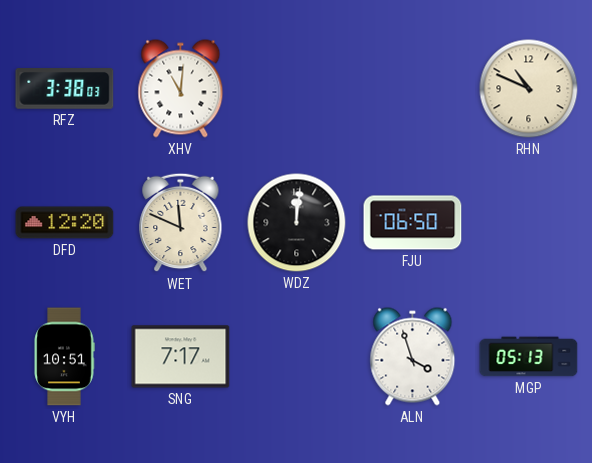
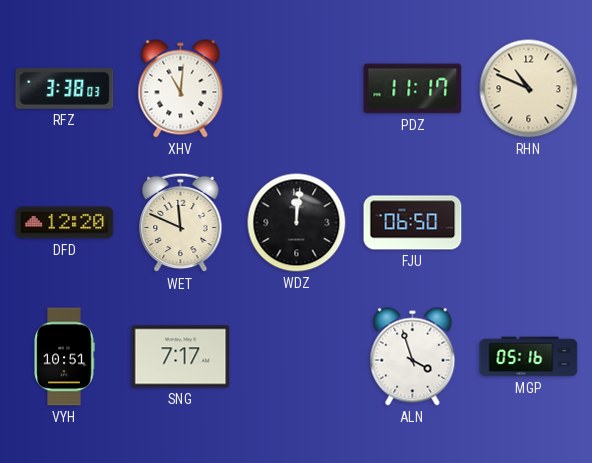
PDZ: none -> 11:17
MGP: 05:13 -> 05:16
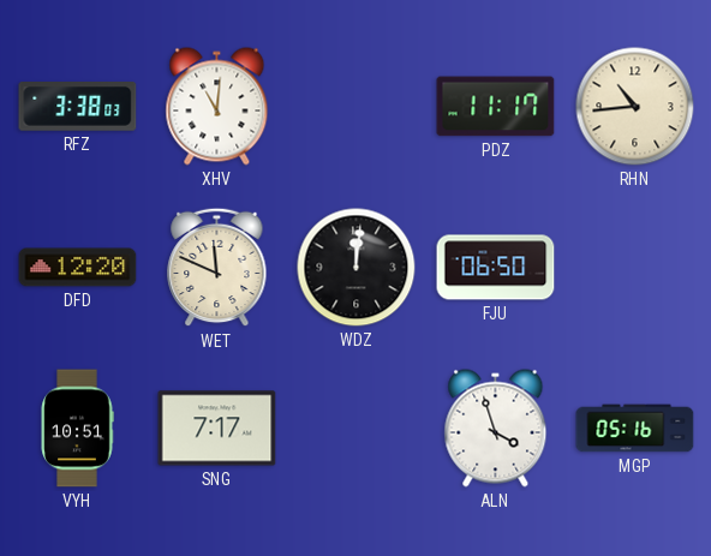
RHN: 10:49 -> 10:44
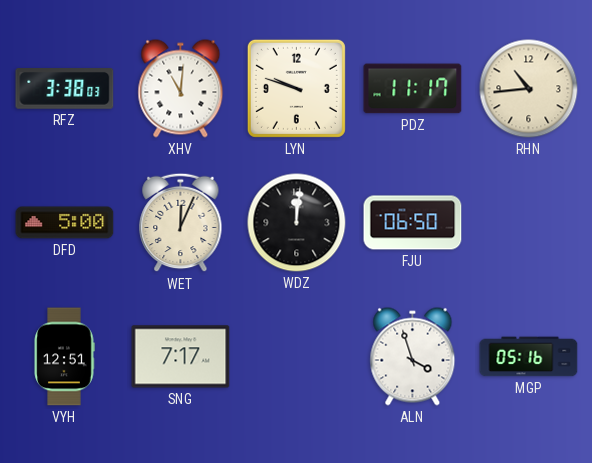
LYN: none -> 9:48
DFD: 12:20 -> 5:00
WET: 11:49 -> 12:04
VYH: 10:51 -> 12:51
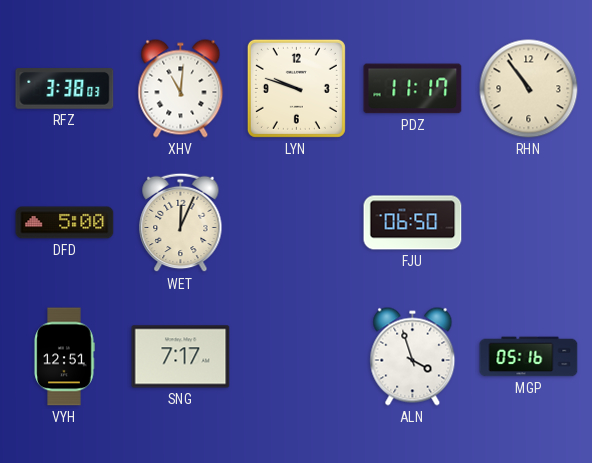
RHN: 10:44 -> 10:54
WDZ: 12:01 -> none
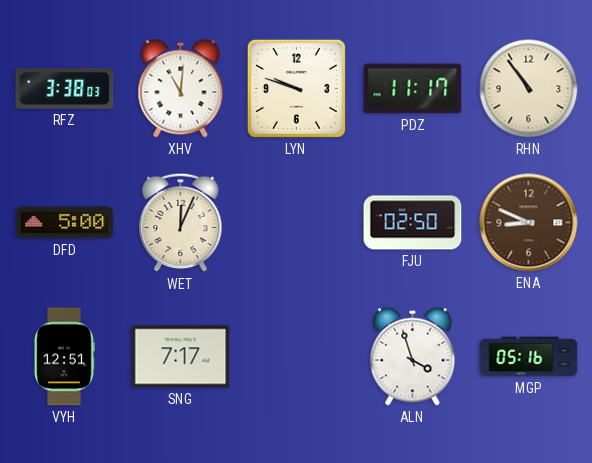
FJU: 06:50 -> 02:50
ENA: none -> 8:49
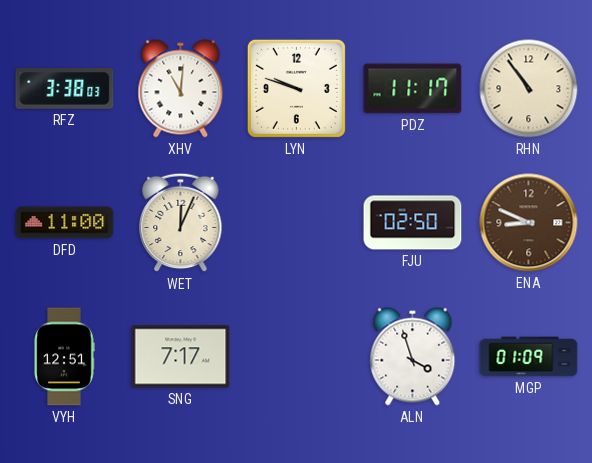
DFD: 5:00 -> 11:00
MGP: 05:16 -> 01:09
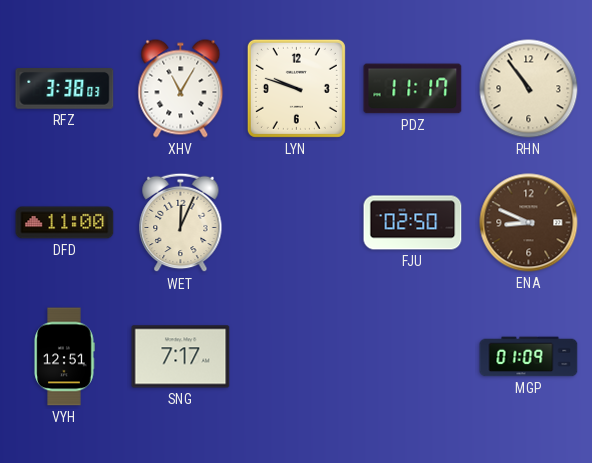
XHV: 11:01 -> 11:05
ALN: 3:57 -> none
